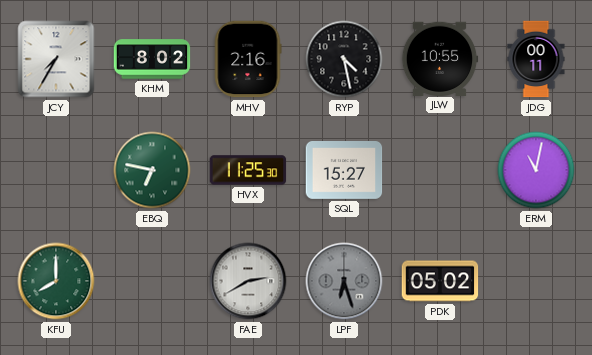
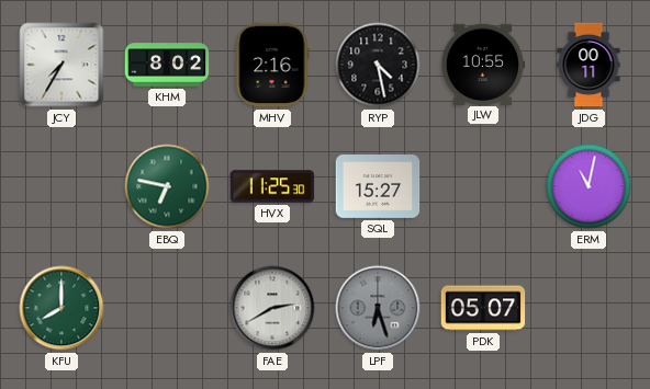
PDK: 05:02 -> 05:07
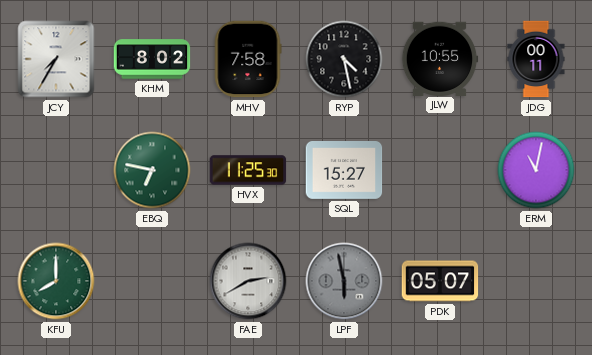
MHV: 2:16 -> 7:58
LPF: 6:27 -> 5:58
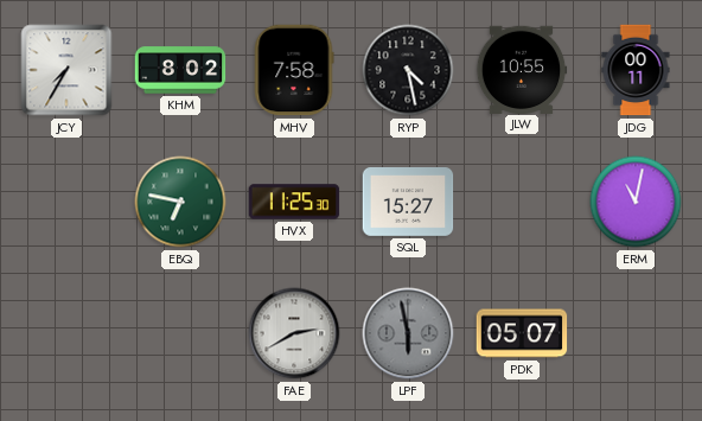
KFU: 8:00 -> none
